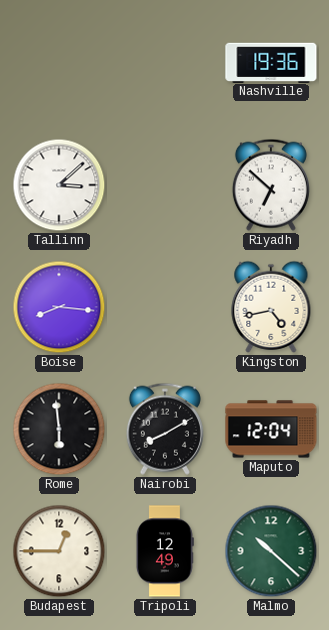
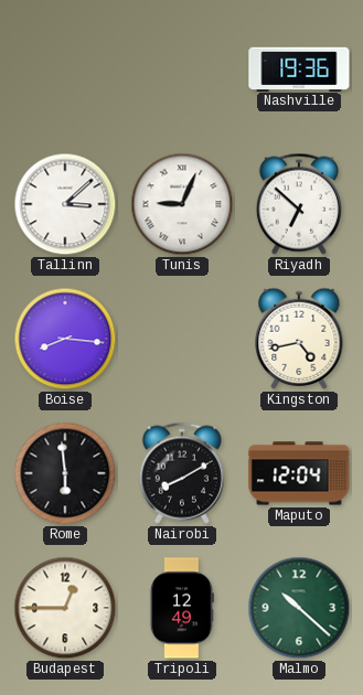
Tunis: none -> 9:04
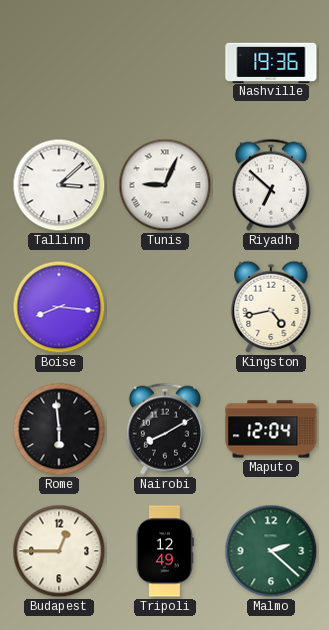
Malmo: 10:22 -> 2:22
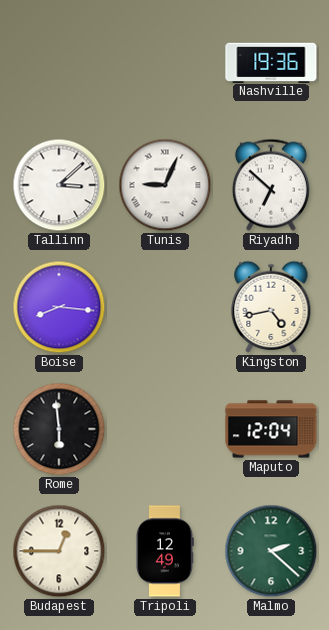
Nairobi: 8:10 -> none
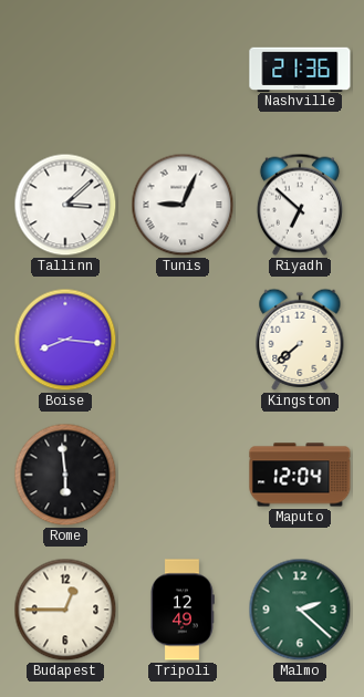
Nashville: 19:36 -> 21:36
Kingston: 4:43 -> 7:38
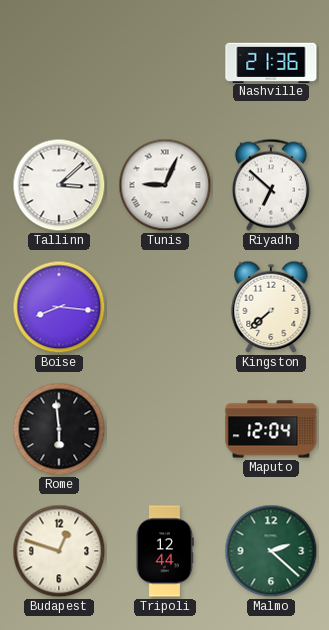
Budapest: 12:45 -> 12:48
Tripoli: 12:49 -> 12:44
